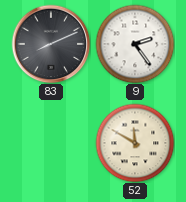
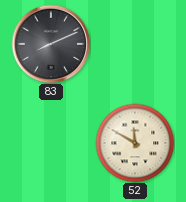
9: 2:24 -> none
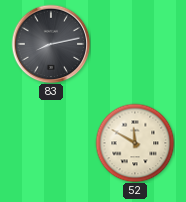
83: 8:11 -> 8:13
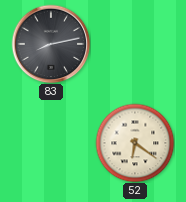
52: 11:50 -> 6:21
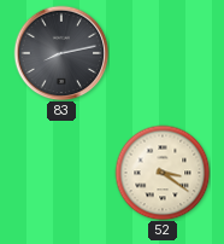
52: 6:21 -> 3:21
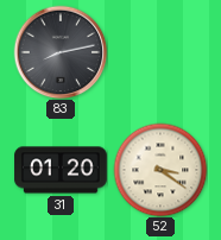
31: none -> 01:20
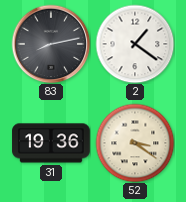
2: none -> 1:21
31: 01:20 -> 19:36
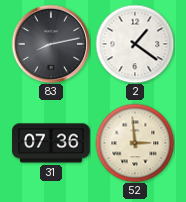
31: 19:36 -> 07:36
52: 3:21 -> 2:59
